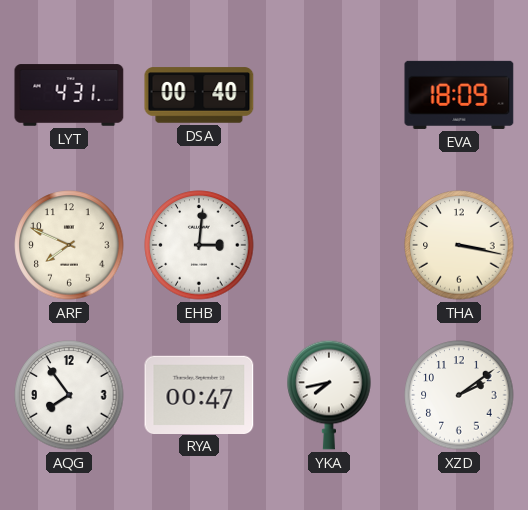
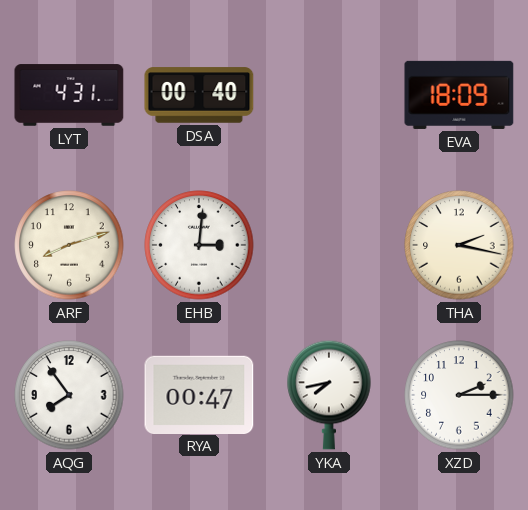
ARF: 7:49 -> 8:12
THA: 3:17 -> 2:17
XZD: 2:09 -> 2:15
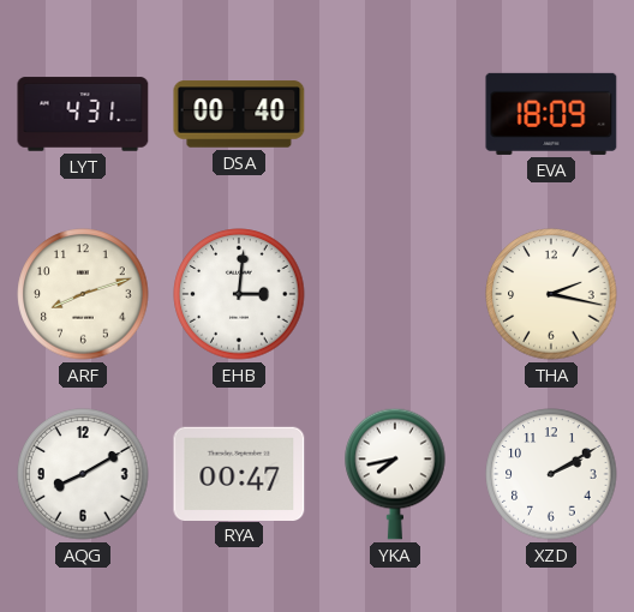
AQG: 7:54 -> 8:10
XZD: 2:15 -> 2:10
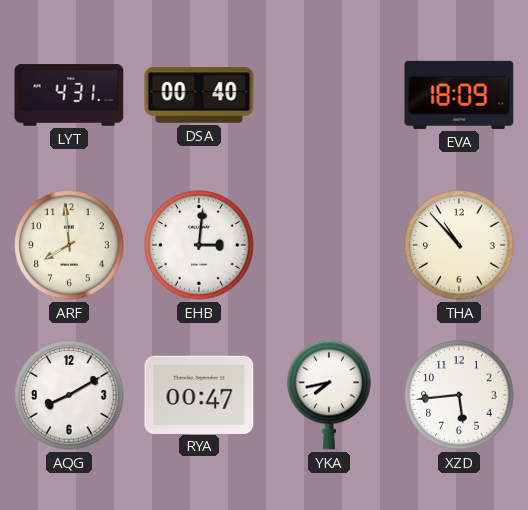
ARF: 8:12 -> 7:59
THA: 2:17 -> 10:53
XZD: 2:10 -> 5:44
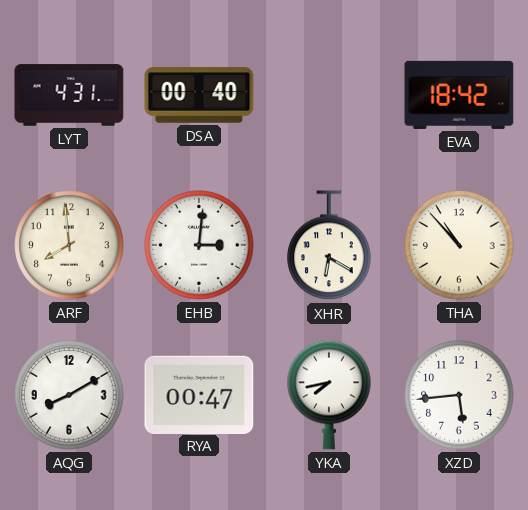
EVA: 18:09 -> 18:42
XHR: none -> 6:20
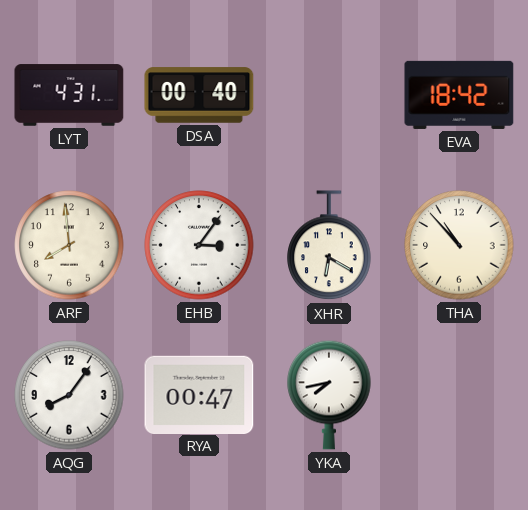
EHB: 3:01 -> 3:06
AQG: 8:10 -> 8:06
XZD: 5:44 -> none
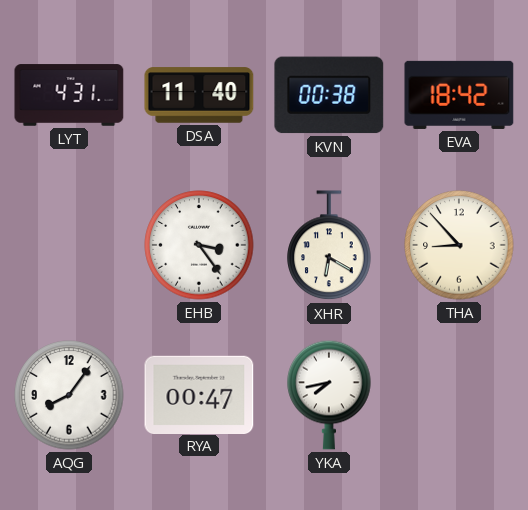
DSA: 00:40 -> 11:40
KVN: none -> 00:38
ARF: 7:59 -> none
EHB: 3:06 -> 3:24
THA: 10:53 -> 8:53
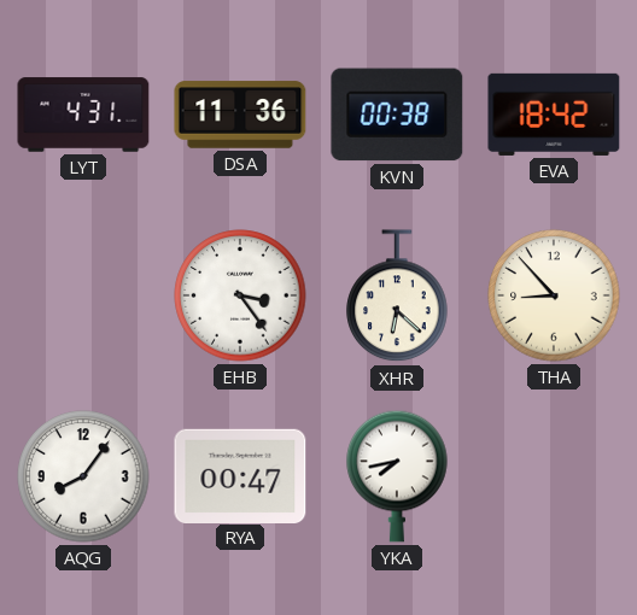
DSA: 11:40 -> 11:36
XHR: 6:20 -> 6:22
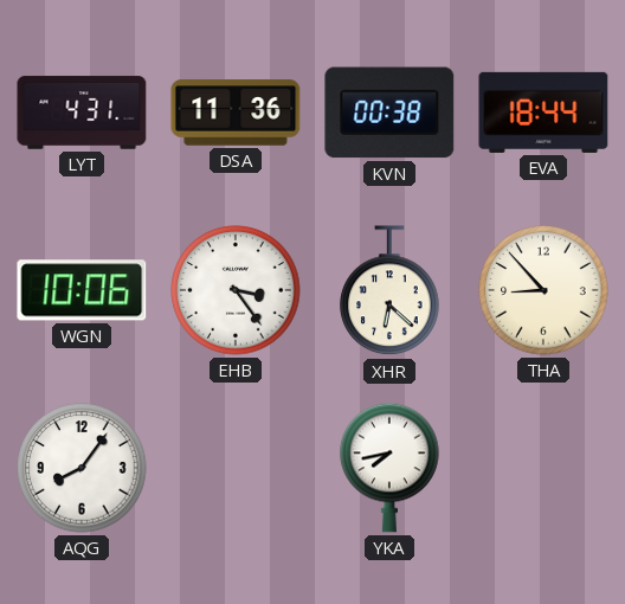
EVA: 18:42 -> 18:44
WGN: none -> 10:06
RYA: 00:47 -> none
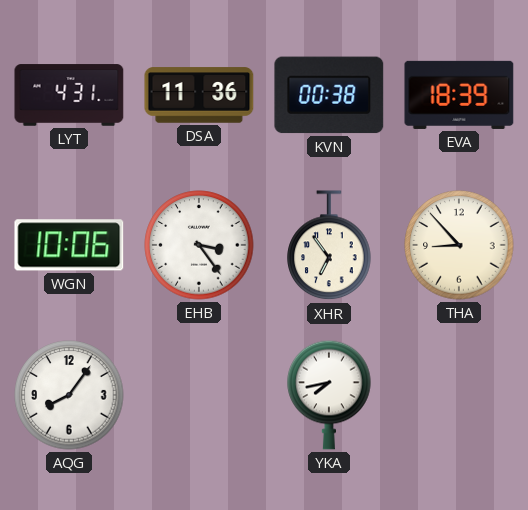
EVA: 18:44 -> 18:39
XHR: 6:22 -> 6:54
